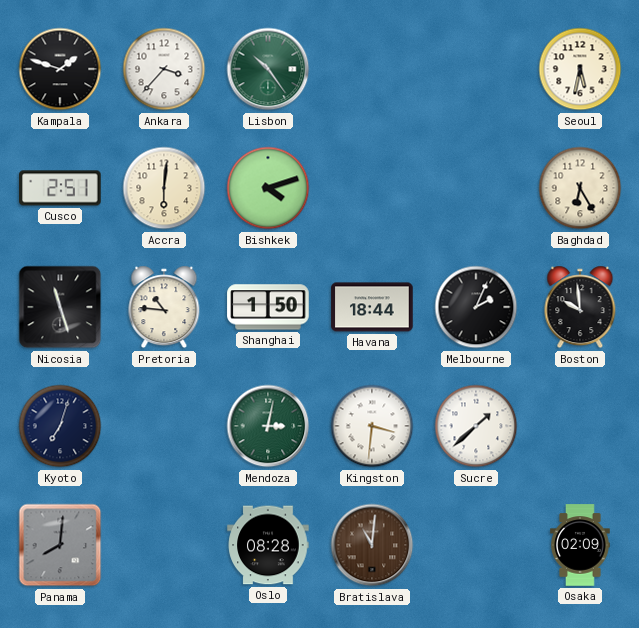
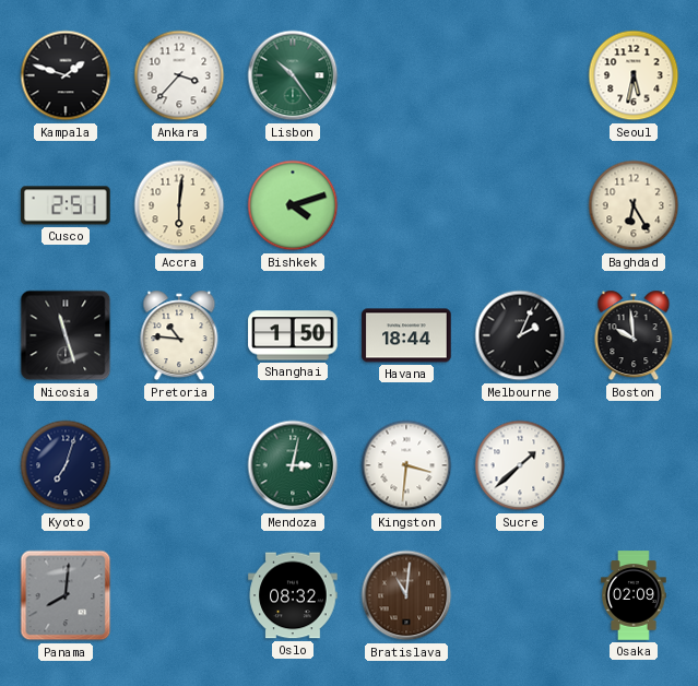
Oslo: 08:28 -> 08:32
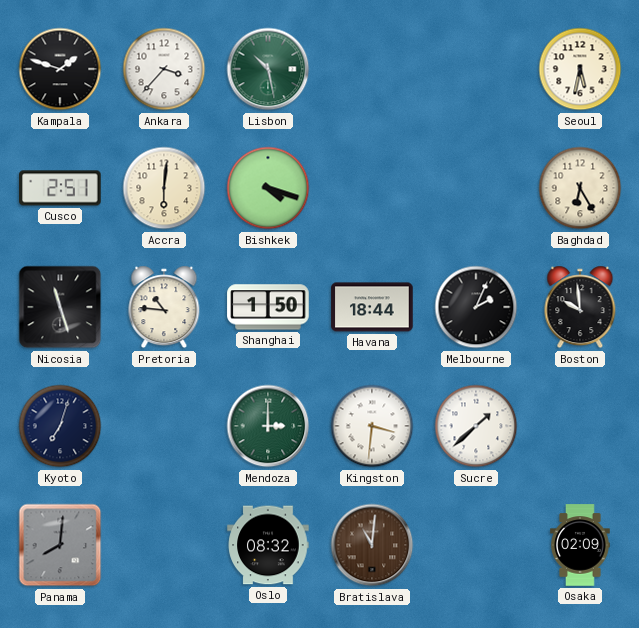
Lisbon: 10:24 -> 10:28
Bishkek: 4:12 -> 4:18
Mendoza: 3:02 -> 3:00
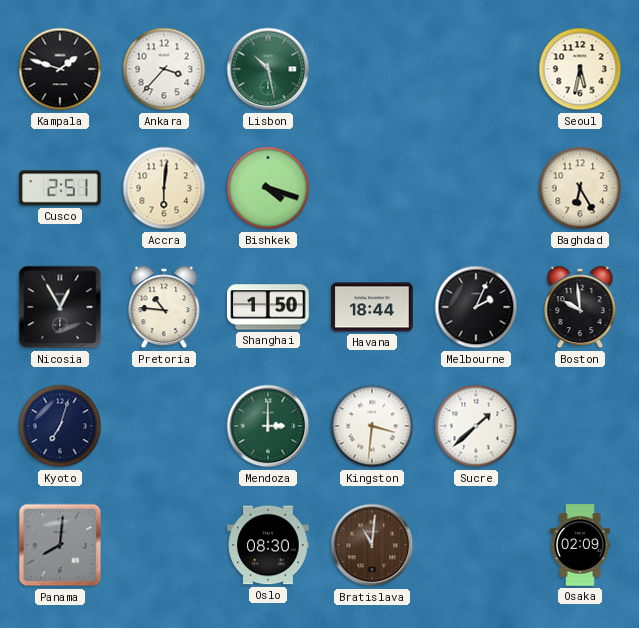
Nicosia: 11:27 -> 12:55
Oslo: 08:32 -> 08:30
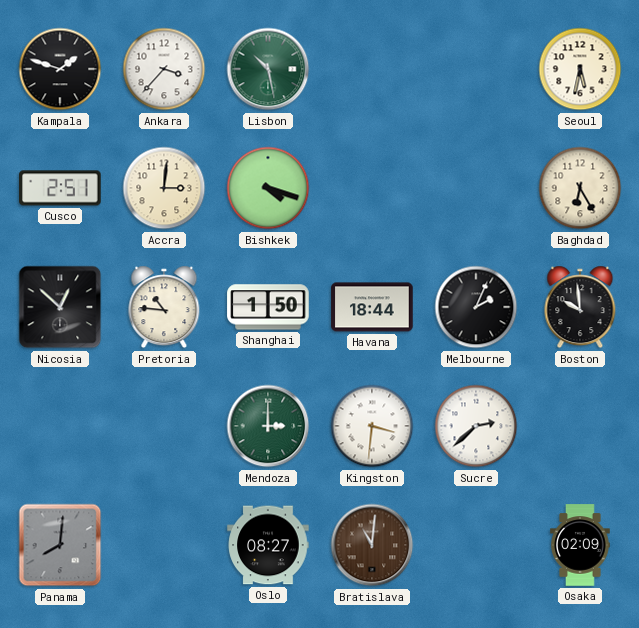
Accra: 6:01 -> 3:01
Nicosia: 12:55 -> 12:52
Kyoto: 7:03 -> none
Sucre: 1:38 -> 2:38
Oslo: 08:30 -> 08:27
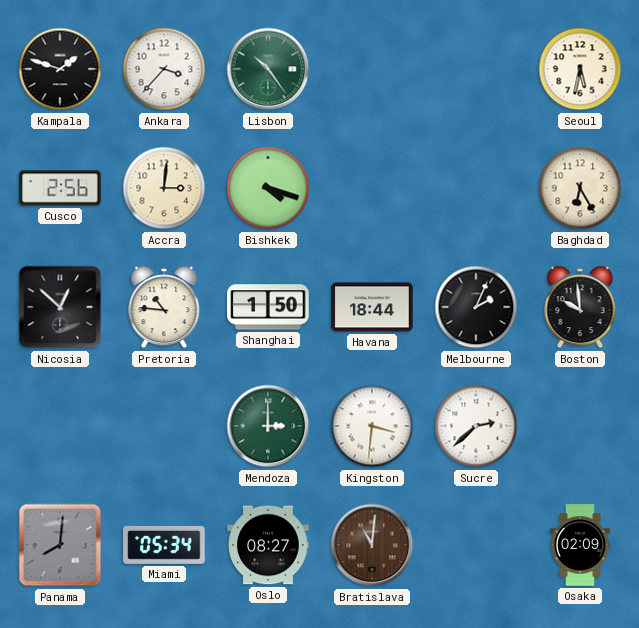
Lisbon: 10:28 -> 10:24
Cusco: 2:51 -> 2:56
Miami: none -> 05:34
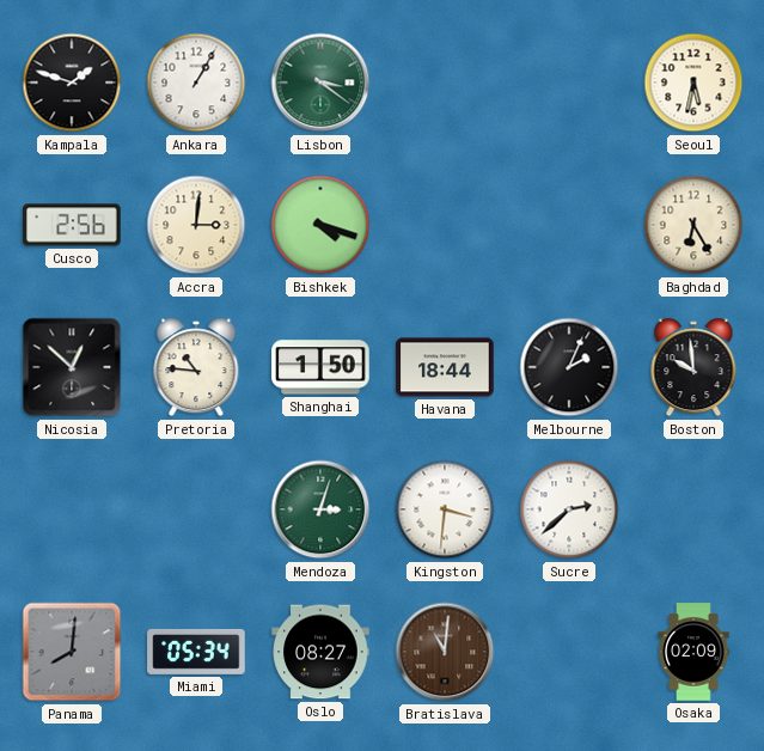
Ankara: 3:37 -> 1:05
Lisbon: 10:24 -> 3:21
Mendoza: 3:00 -> 3:03
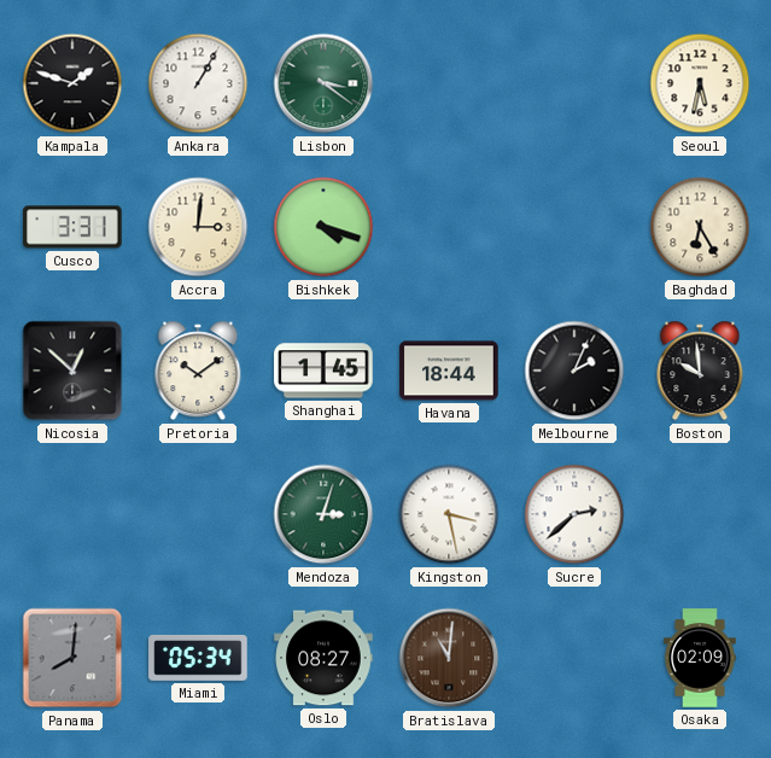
Cusco: 2:56 -> 3:31
Pretoria: 10:46 -> 10:09
Shanghai: 1:50 -> 1:45
Kingston: 3:31 -> 3:28
